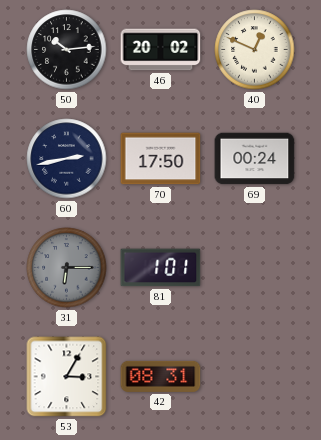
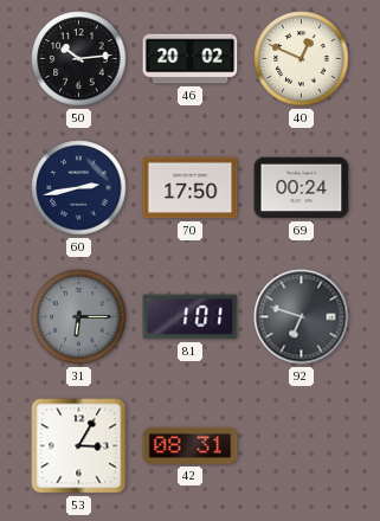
92: none -> 6:48
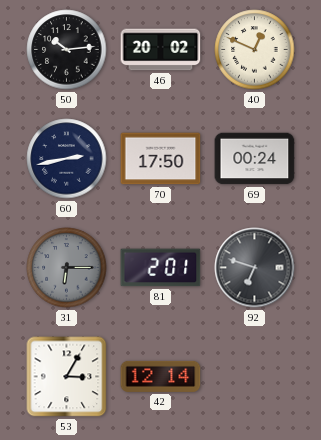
81: 1:01 -> 2:01
42: 08:31 -> 12:14
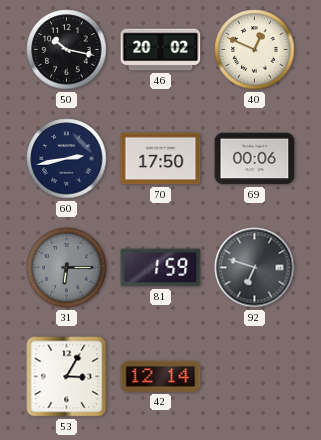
50: 10:14 -> 10:17
69: 00:24 -> 00:06
81: 2:01 -> 1:59
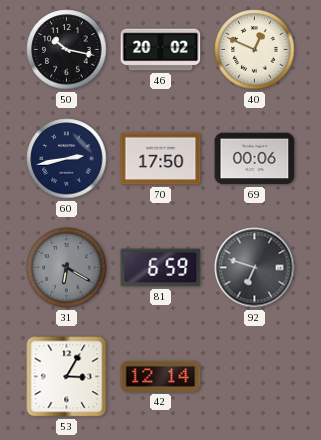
31: 6:15 -> 6:20
81: 1:59 -> 6:59
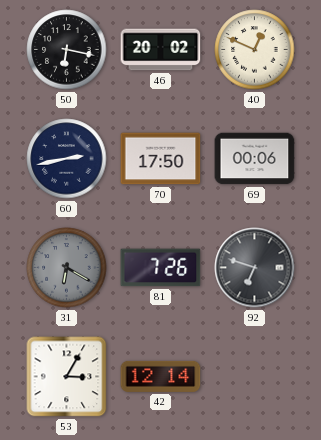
50: 10:17 -> 6:17
81: 6:59 -> 7:26
